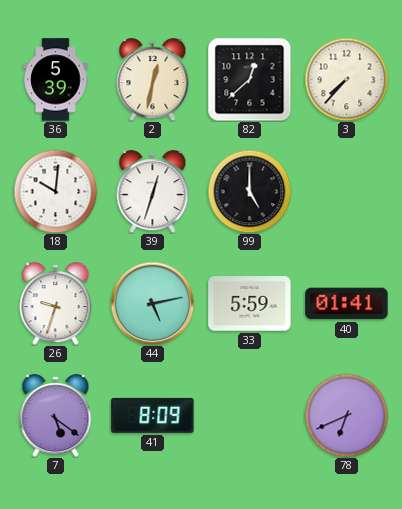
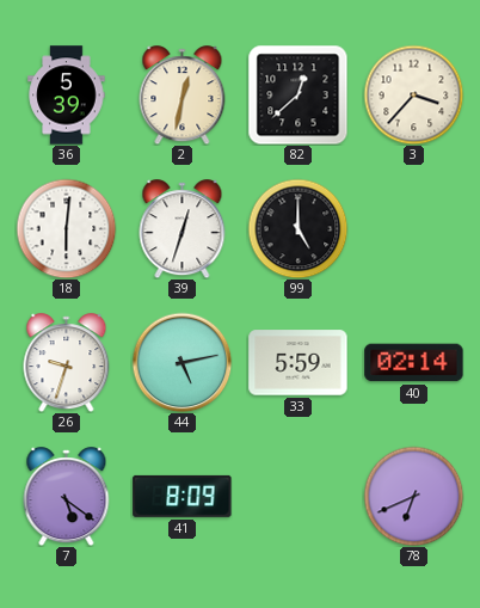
3: 7:37 -> 3:37
18: 10:01 -> 6:01
40: 01:41 -> 02:14
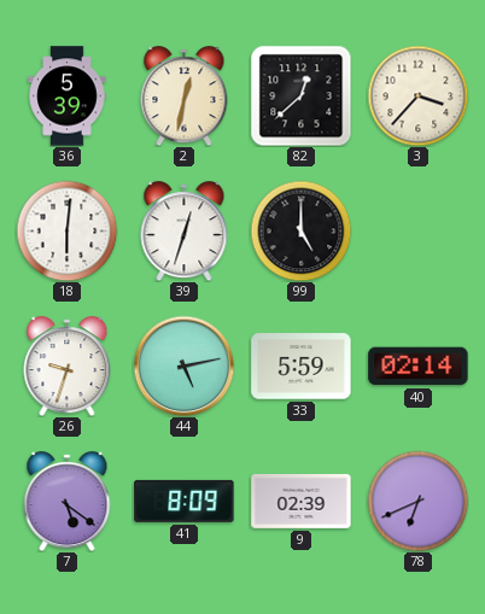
9: none -> 02:39
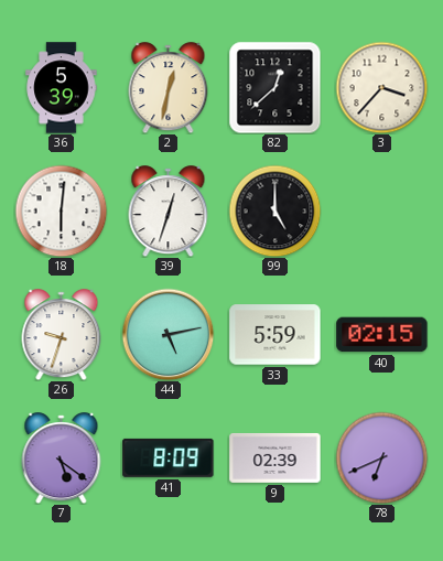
40: 02:14 -> 02:15
